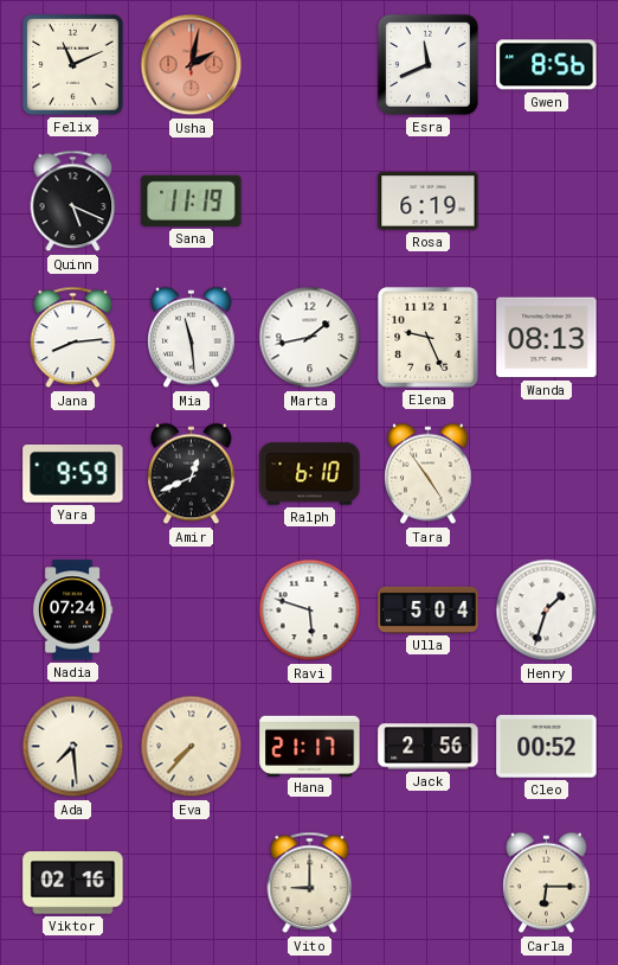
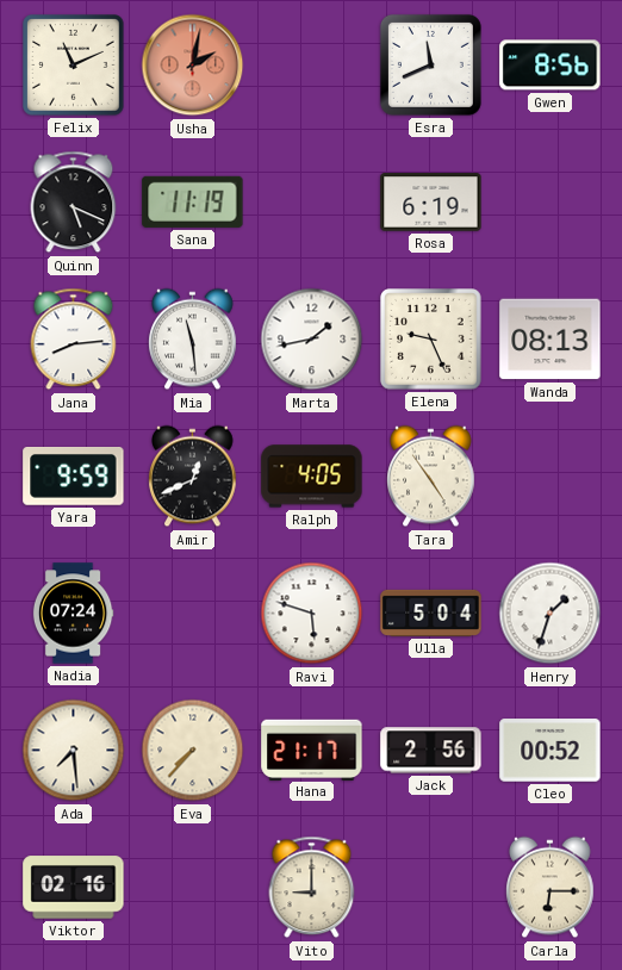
Ralph: 6:10 -> 4:05
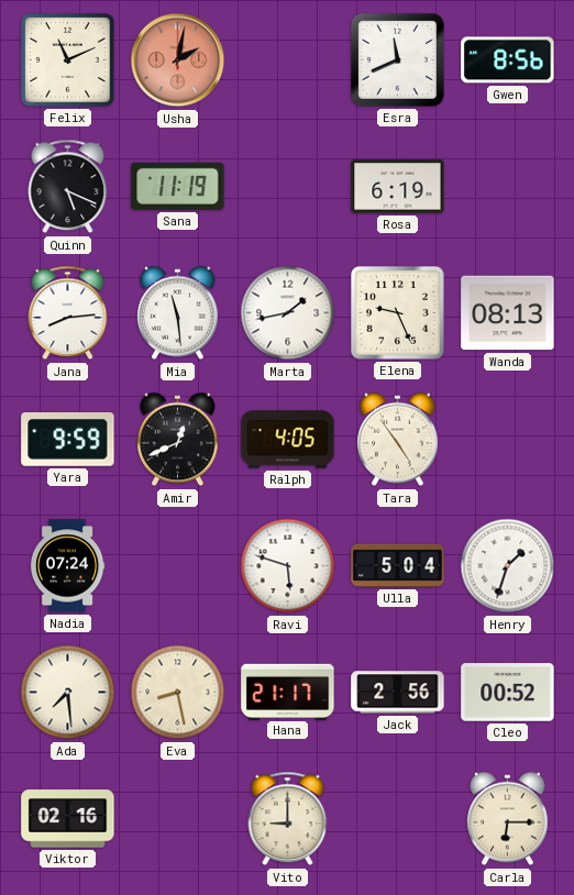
Eva: 7:37 -> 8:28
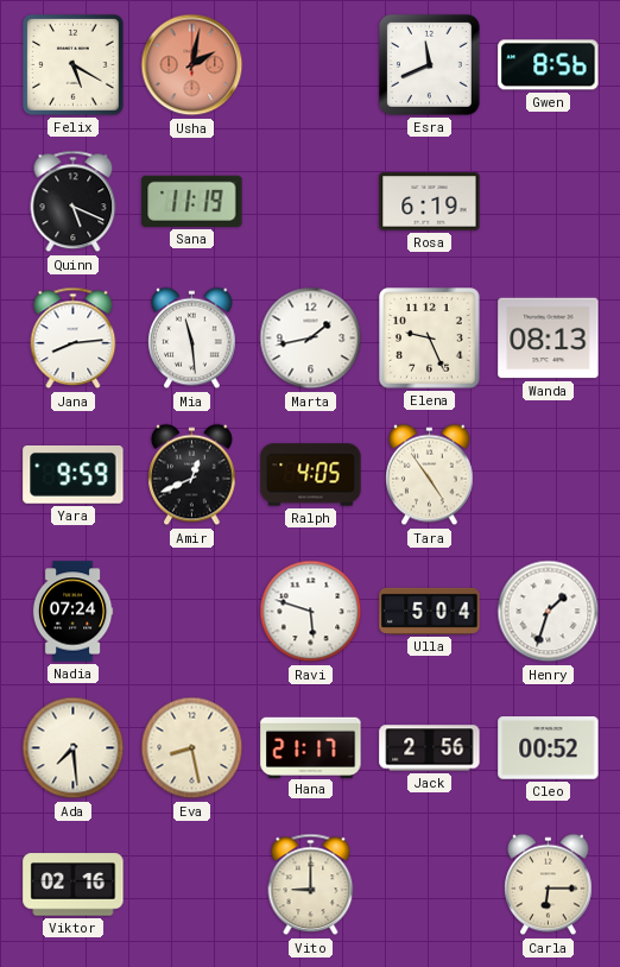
Felix: 11:11 -> 5:20
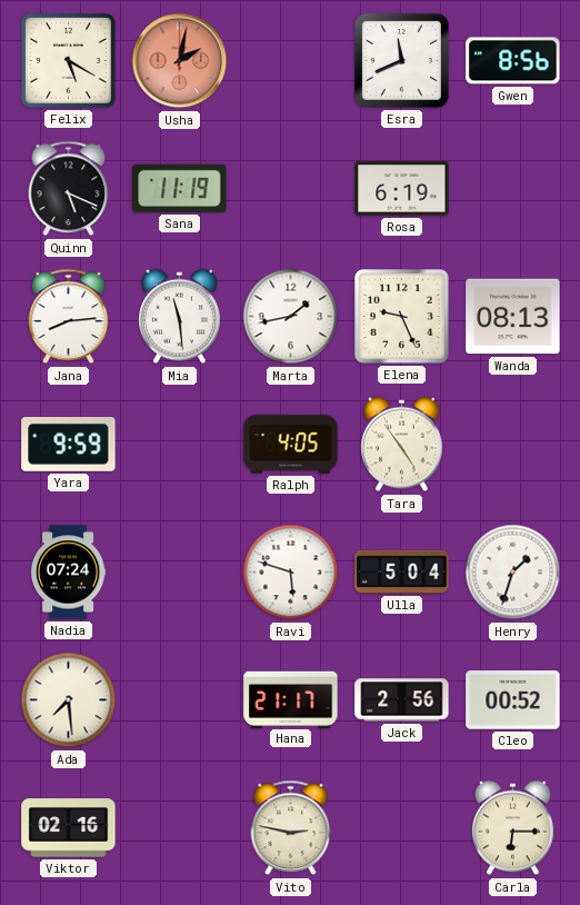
Amir: 12:41 -> none
Eva: 8:28 -> none
Vito: 9:00 -> 2:47
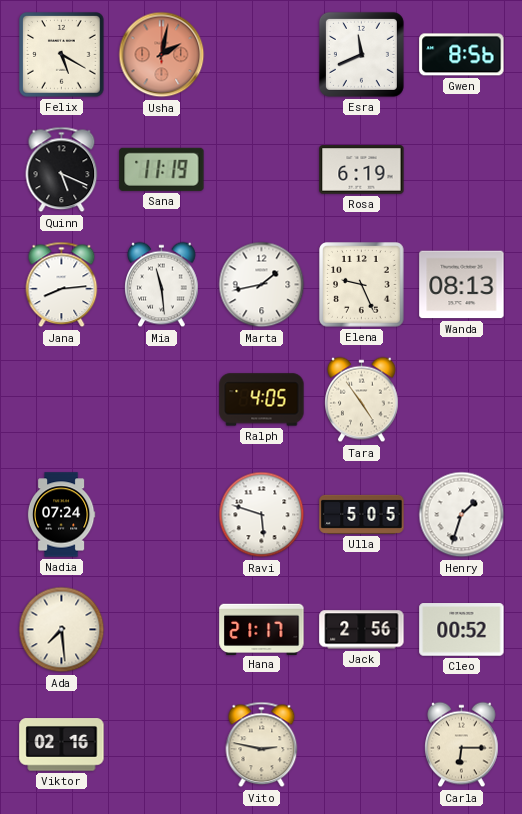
Yara: 9:59 -> none
Ulla: 5:04 -> 5:05
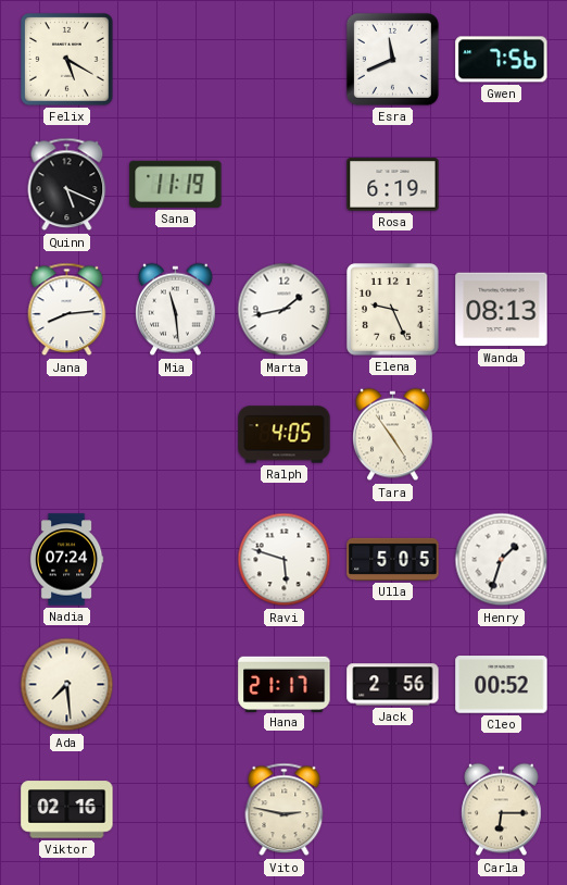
Usha: 2:02 -> none
Gwen: 8:56 -> 7:56
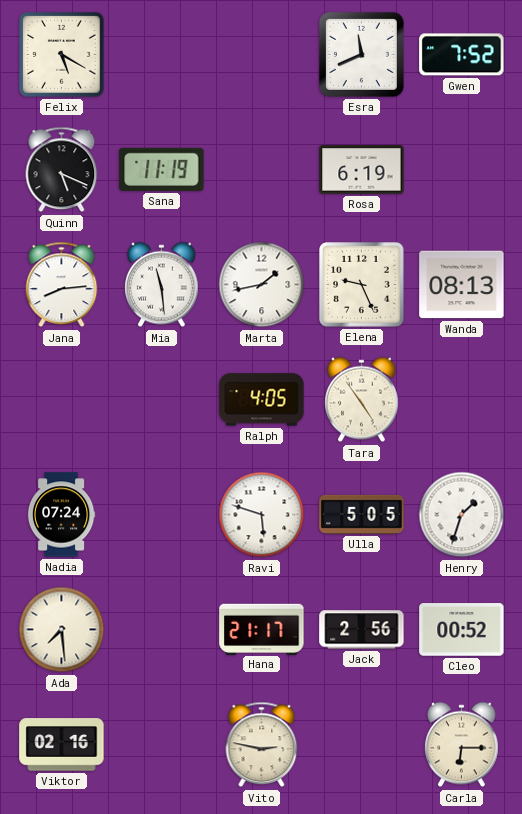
Gwen: 7:56 -> 7:52
